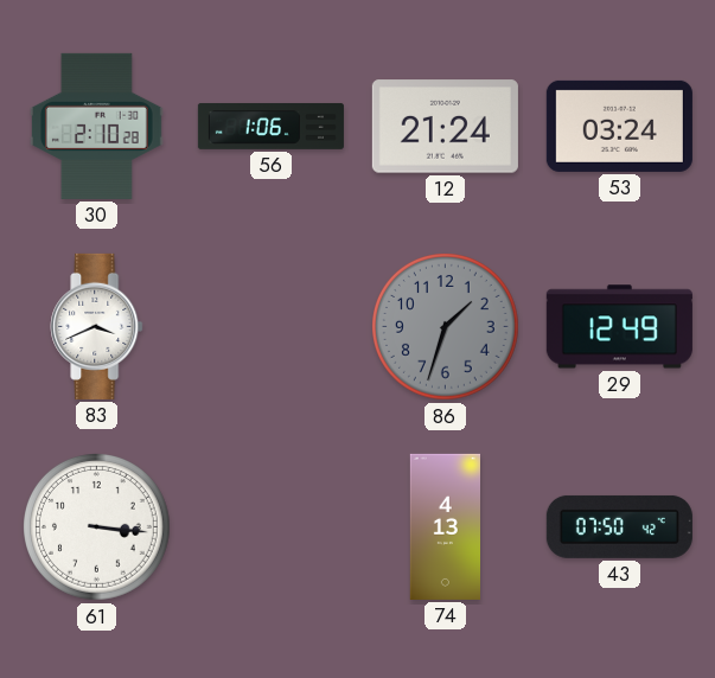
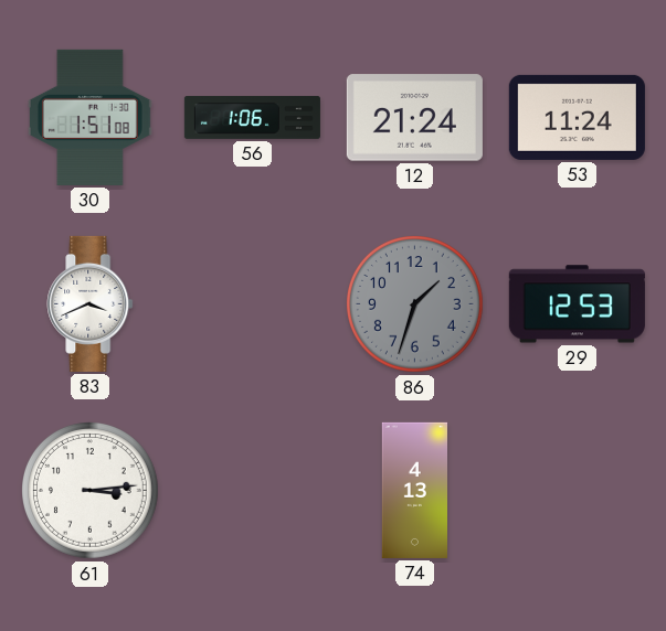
30: 2:10 -> 1:51
53: 03:24 -> 11:24
29: 12:49 -> 12:53
61: 3:16 -> 3:14
43: 07:50 -> none
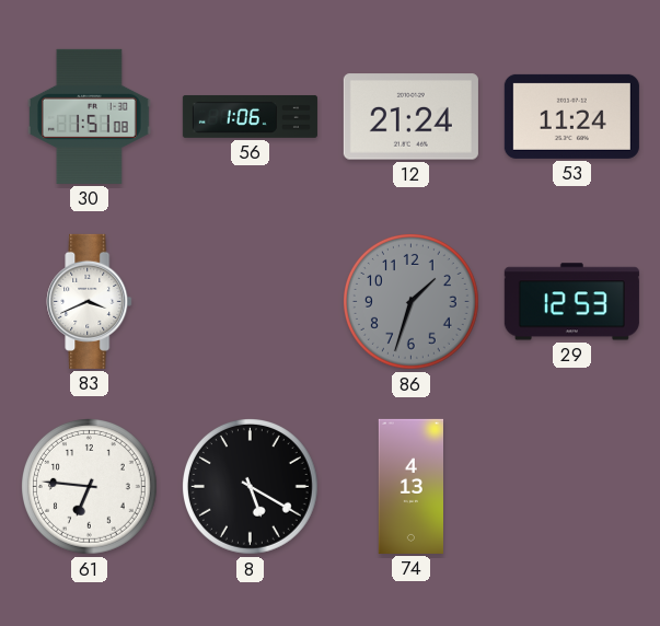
61: 3:14 -> 6:46
8: none -> 5:20
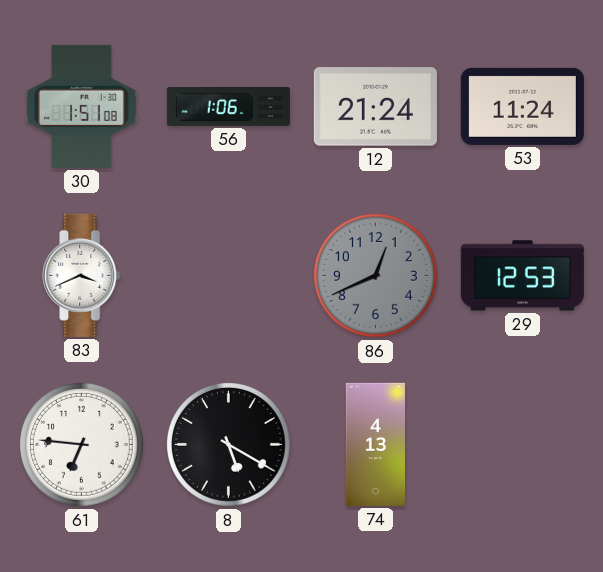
86: 1:33 -> 12:41
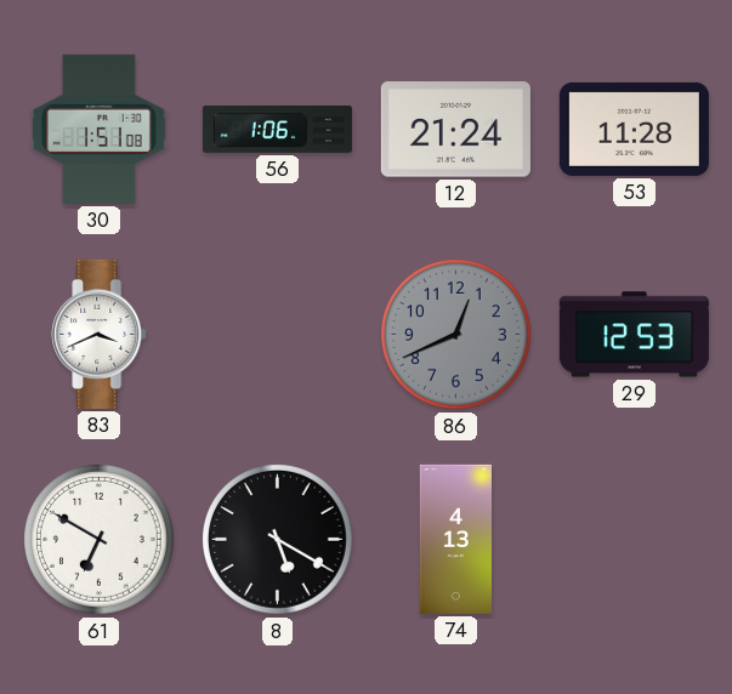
53: 11:24 -> 11:28
61: 6:46 -> 6:50
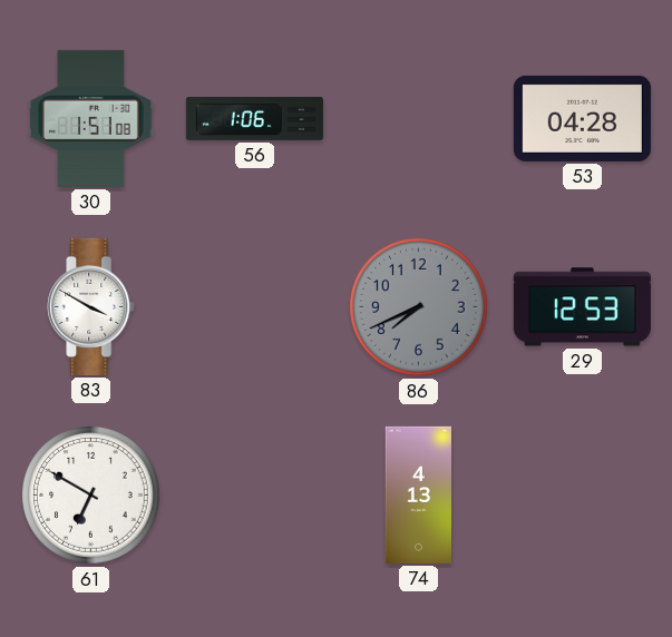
12: 21:24 -> none
53: 11:28 -> 04:28
83: 3:41 -> 3:50
86: 12:41 -> 7:41
8: 5:20 -> none
